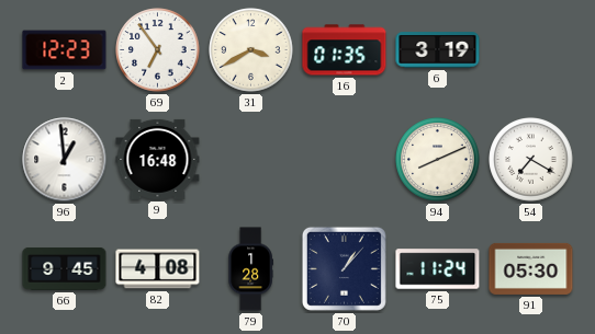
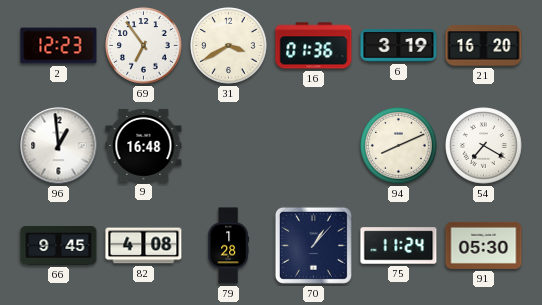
16: 01:35 -> 01:36
21: none -> 16:20
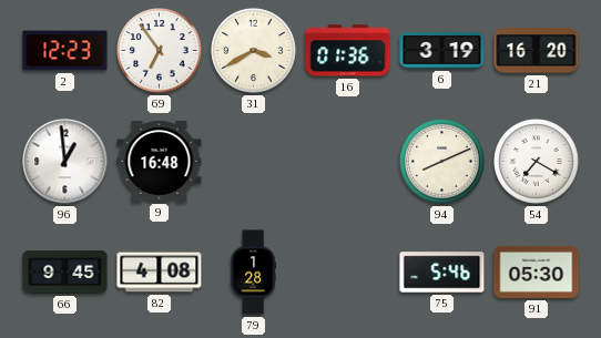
70: 1:07 -> none
75: 11:24 -> 5:46
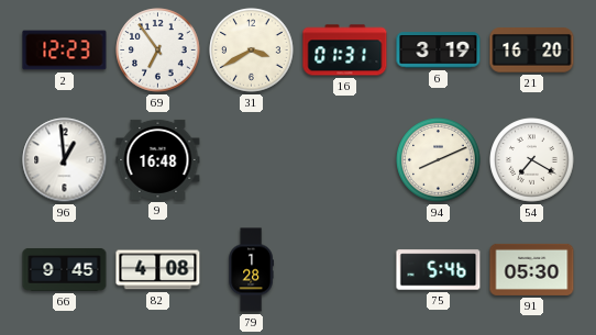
16: 01:36 -> 01:31
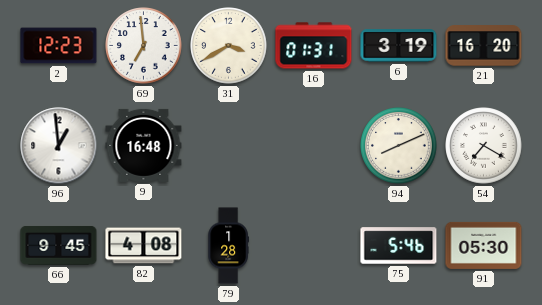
69: 6:54 -> 6:59
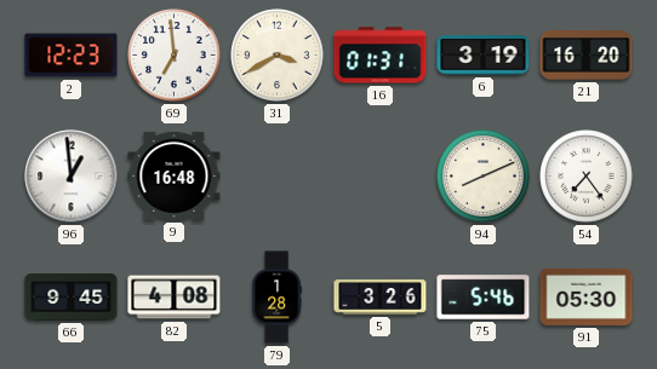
54: 7:20 -> 7:24
5: none -> 3:26
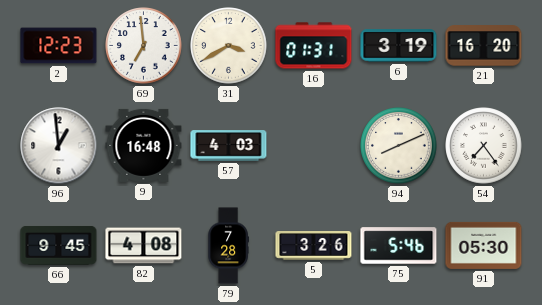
57: none -> 4:03
79: 1:28 -> 7:28
